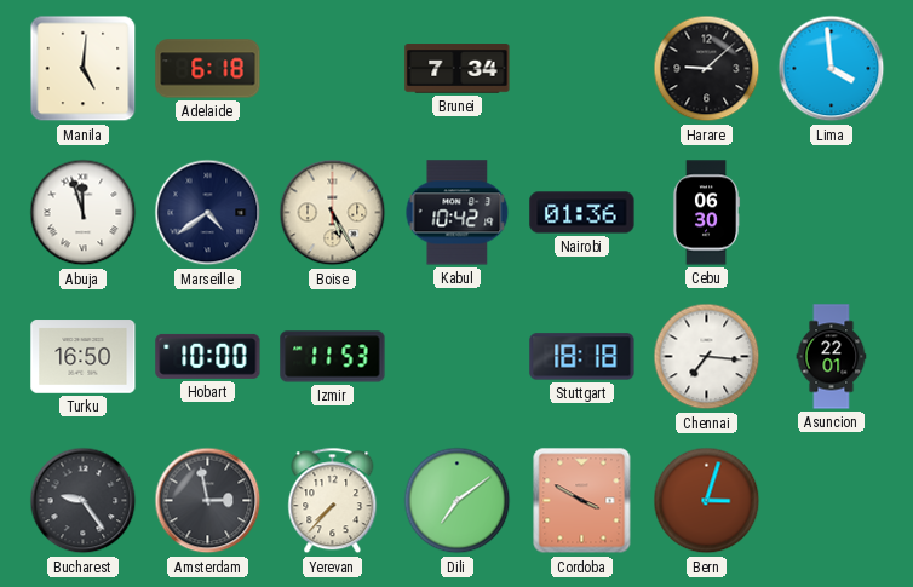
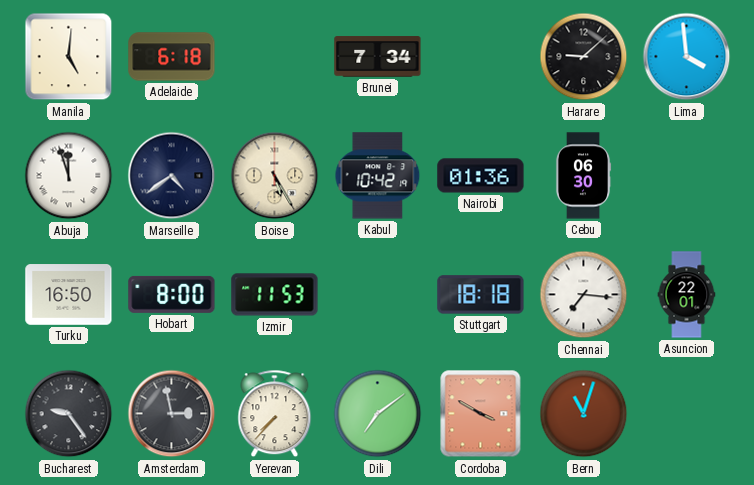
Hobart: 10:00 -> 8:00
Bern: 3:03 -> 11:03
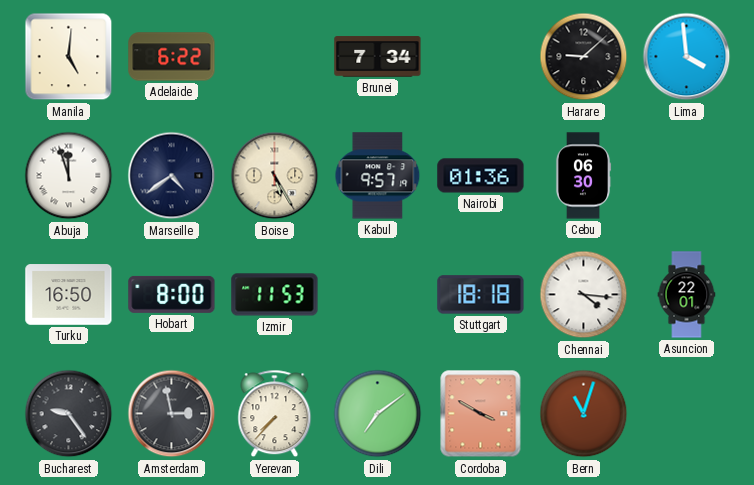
Adelaide: 6:18 -> 6:22
Kabul: 10:42 -> 9:57
Chennai: 7:16 -> 4:16
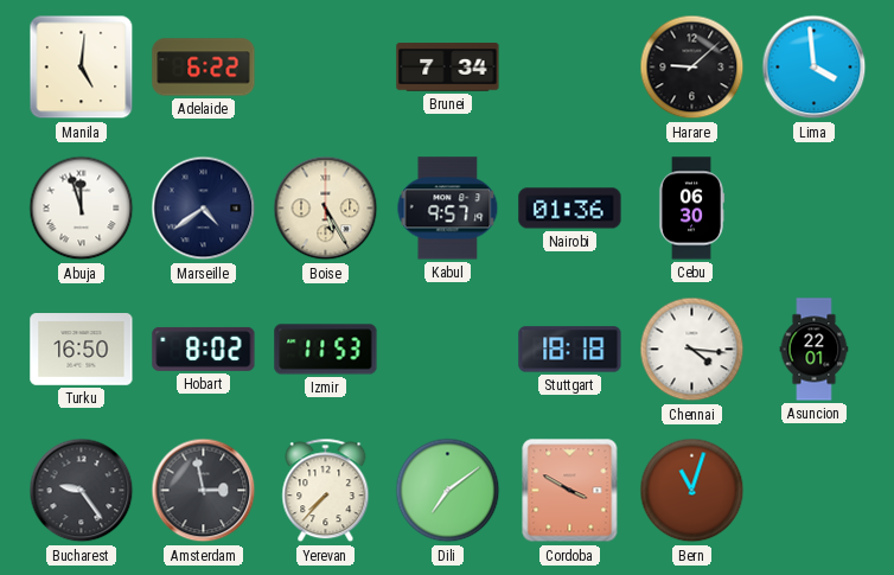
Hobart: 8:00 -> 8:02
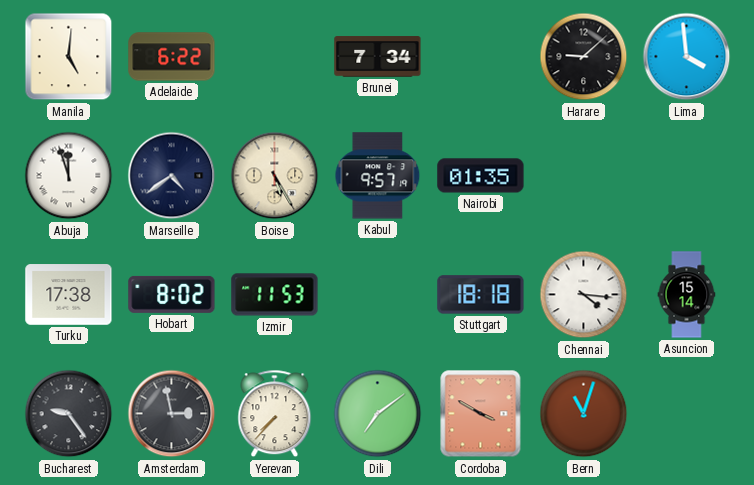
Nairobi: 01:36 -> 01:35
Cebu: 06:30 -> none
Turku: 16:50 -> 17:38
Asuncion: 22:01 -> 15:14
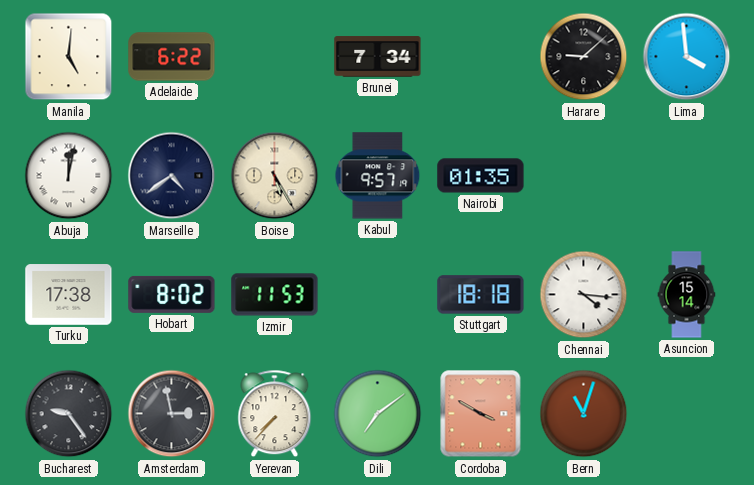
Abuja: 11:57 -> 12:02
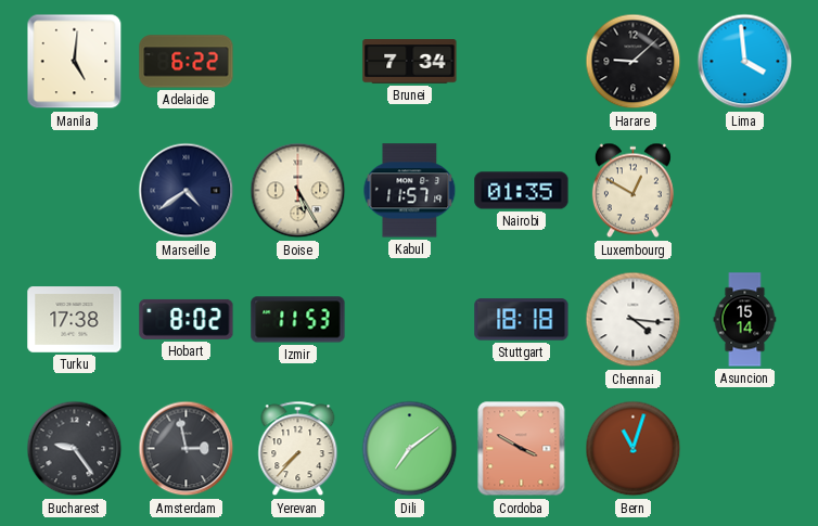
Abuja: 12:02 -> none
Kabul: 9:57 -> 11:57
Luxembourg: none -> 12:50
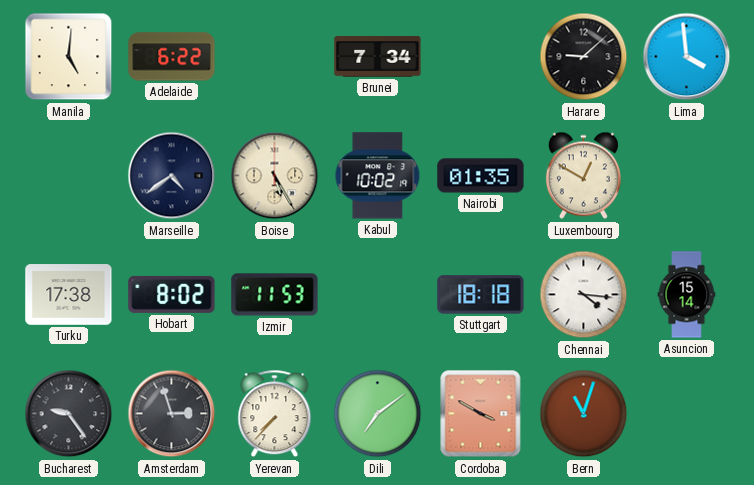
Kabul: 11:57 -> 10:02
Amsterdam: 2:58 -> 2:57
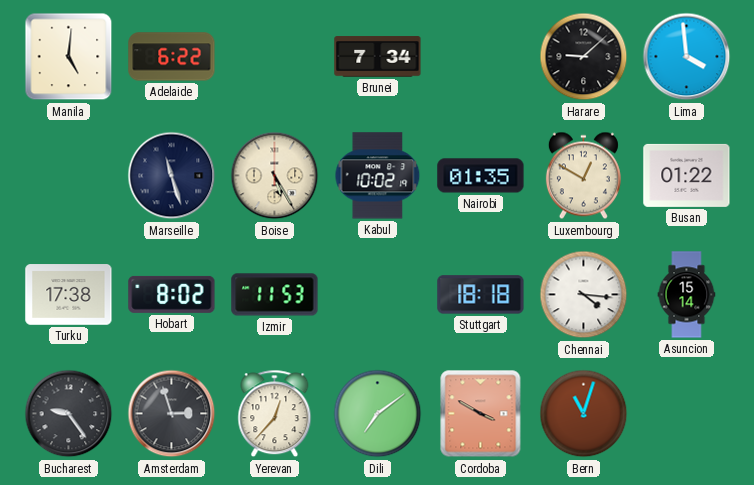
Marseille: 4:39 -> 11:27
Busan: none -> 01:22
Yerevan: 7:37 -> 12:37
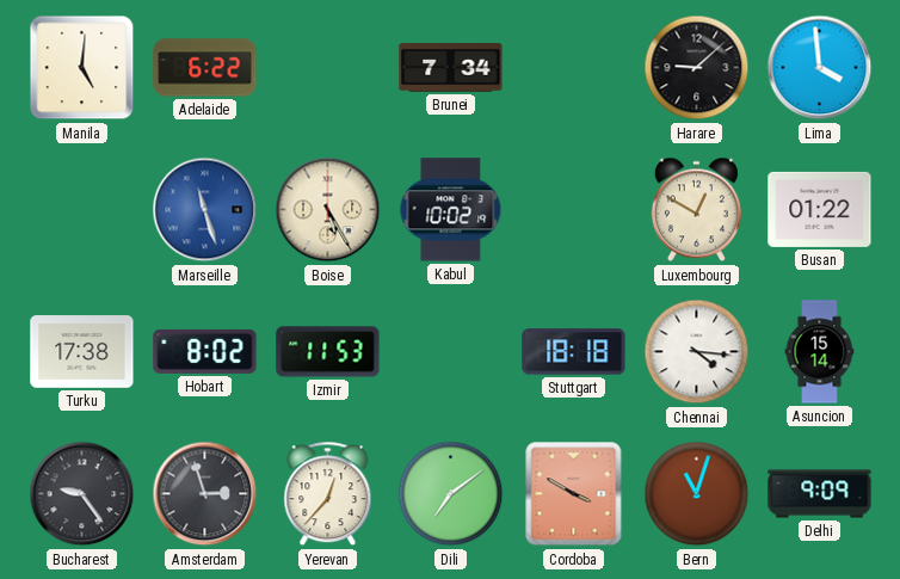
Marseille dial: navy -> blue
Nairobi: 01:35 -> none
Delhi: none -> 9:09
